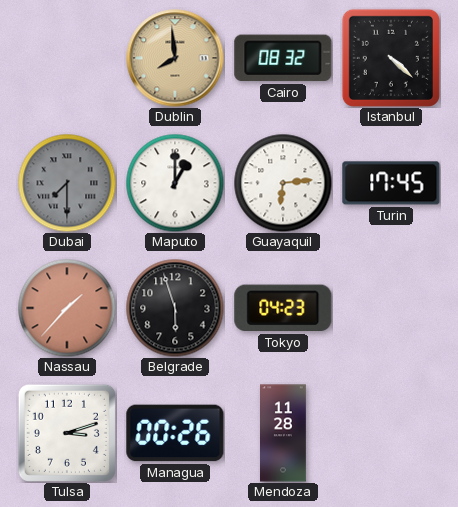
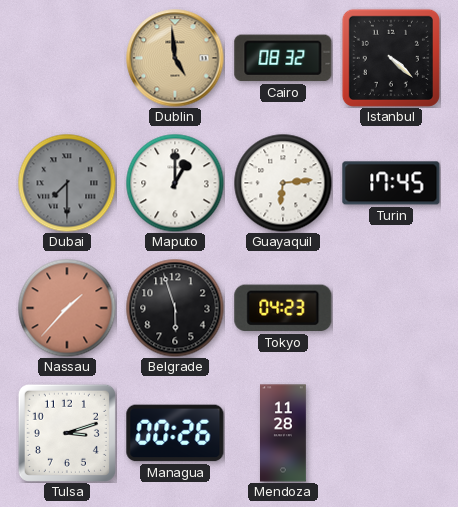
Dublin: 7:59 -> 4:59
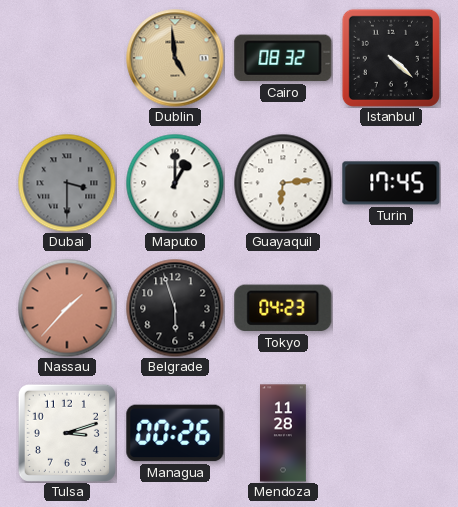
Dubai: 7:30 -> 3:30
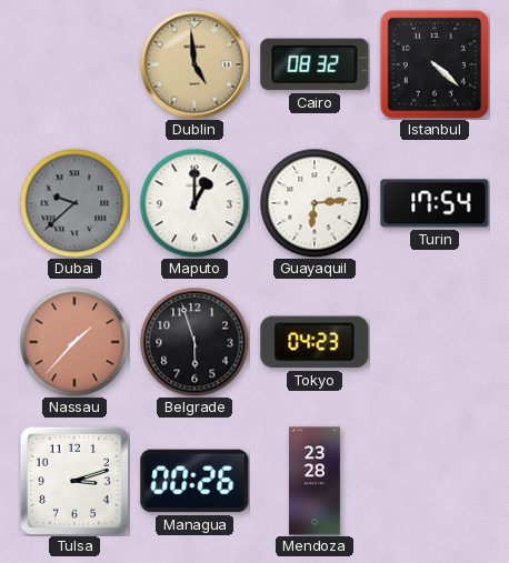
Dubai: 3:30 -> 9:38
Turin: 17:45 -> 17:54
Mendoza: 11:28 -> 23:28
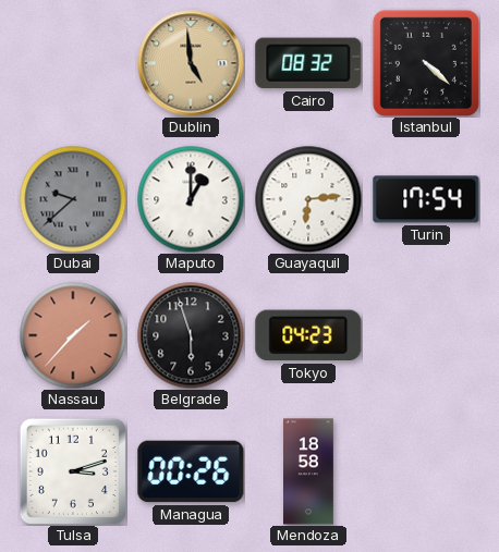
Mendoza: 23:28 -> 18:58
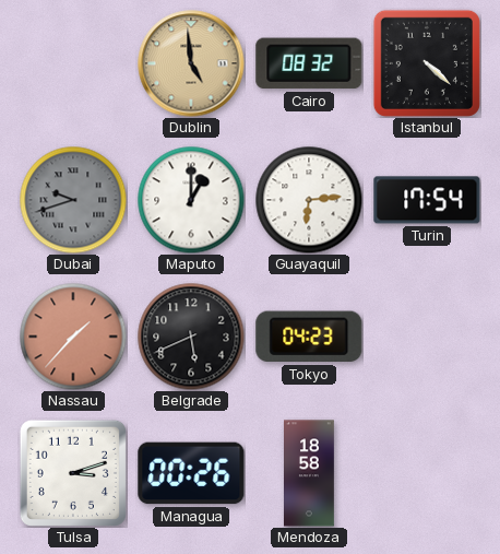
Dubai: 9:38 -> 9:42
Belgrade: 5:57 -> 5:41
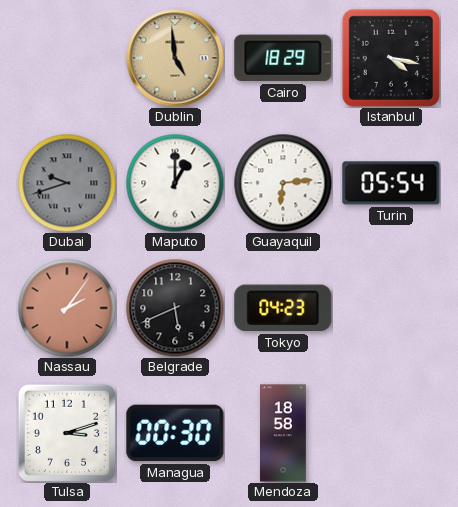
Cairo: 08:32 -> 18:29
Istanbul: 4:22 -> 4:17
Turin: 17:54 -> 05:54
Nassau: 1:37 -> 2:06
Managua: 00:26 -> 00:30
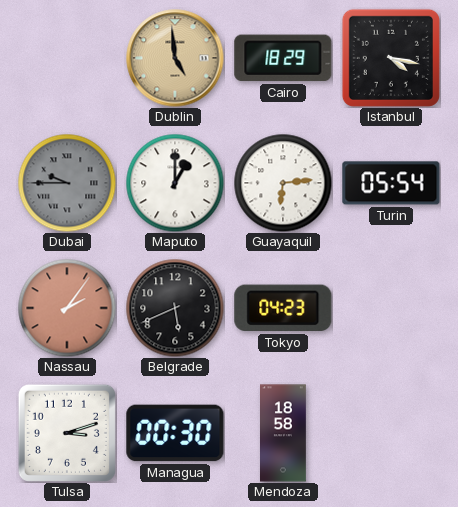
Dubai: 9:42 -> 9:45
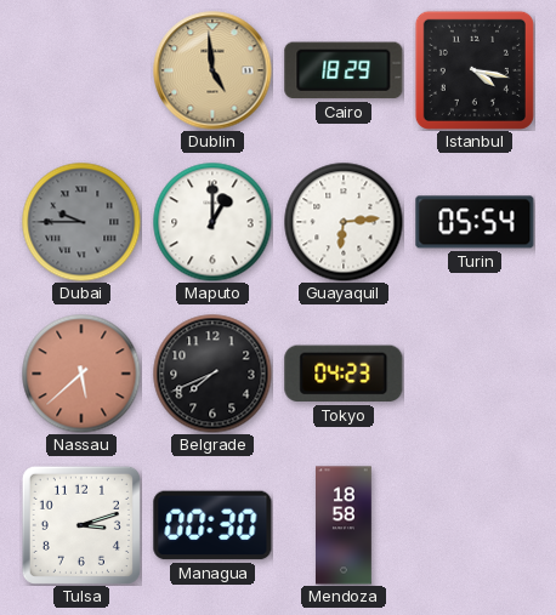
Nassau: 2:06 -> 5:38
Belgrade: 5:41 -> 7:41
